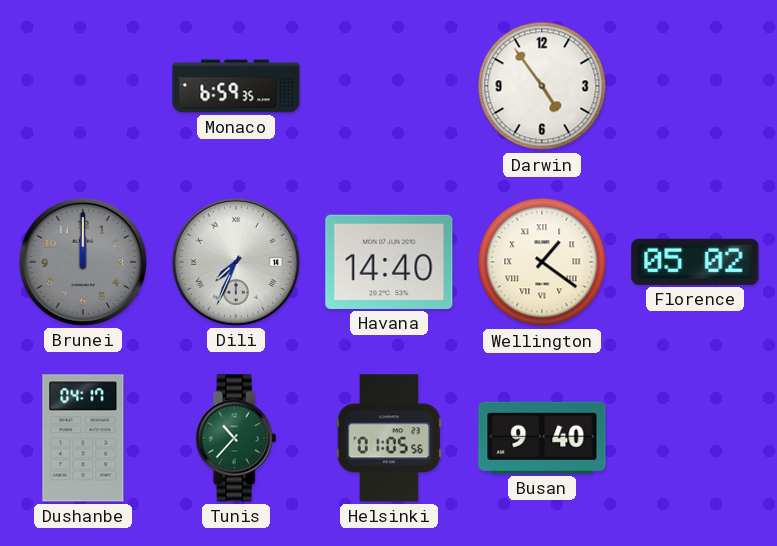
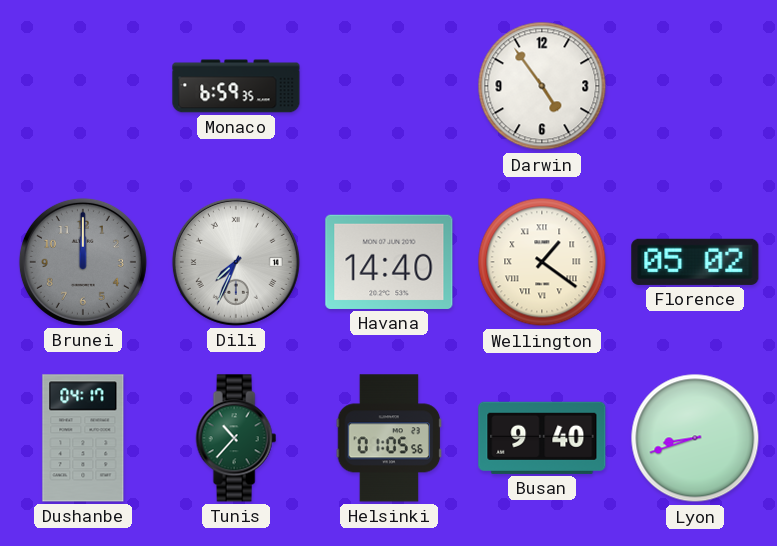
Lyon: none -> 8:42
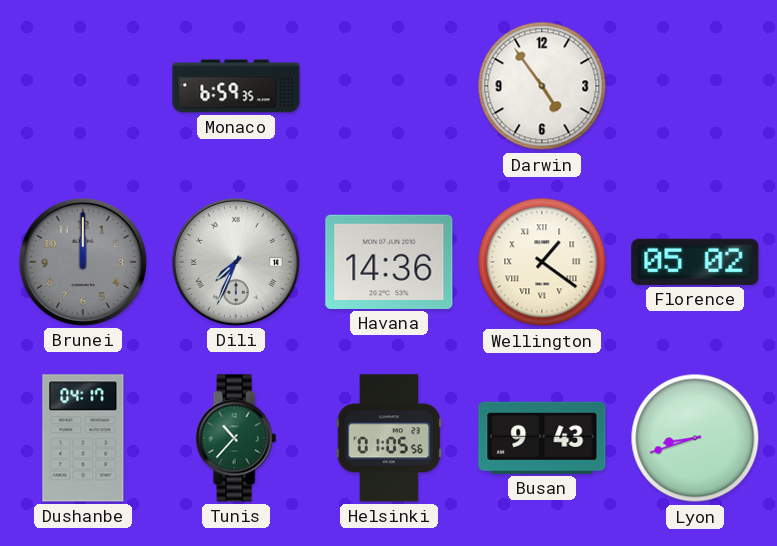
Havana: 14:40 -> 14:36
Busan: 9:40 -> 9:43
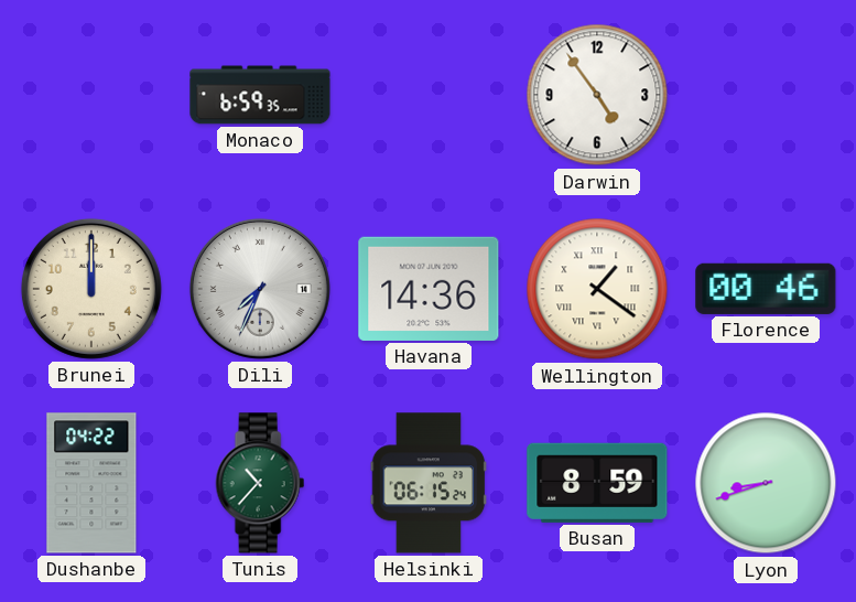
Brunei dial: grey -> cream
Florence: 05:02 -> 00:46
Dushanbe: 04:17 -> 04:22
Helsinki: 01:05 -> 06:15
Busan: 9:43 -> 8:59
